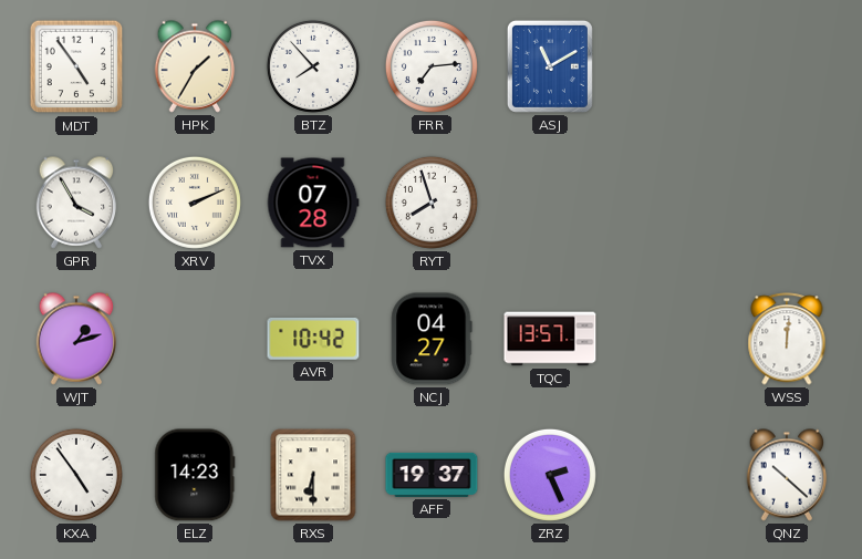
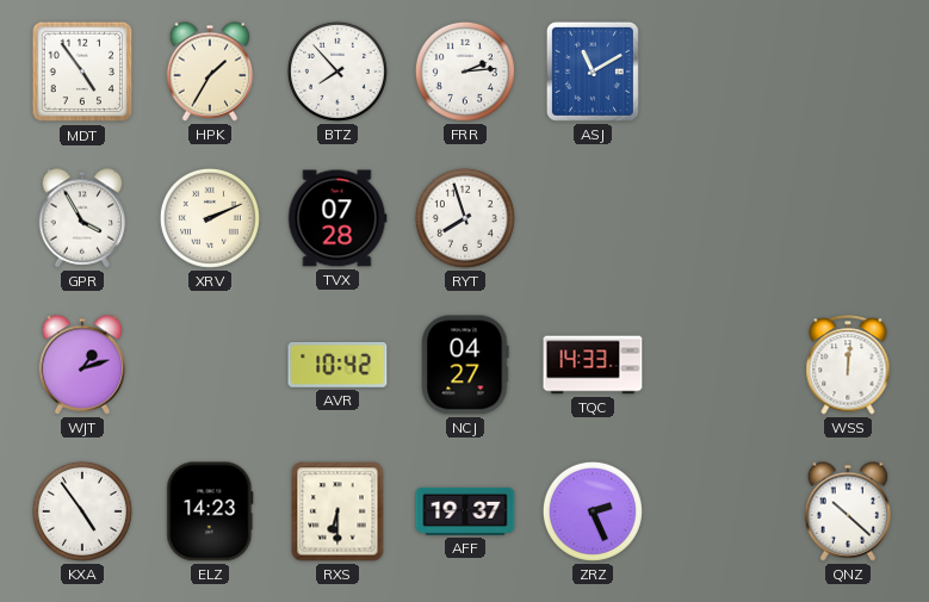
FRR: 7:14 -> 2:14
TQC: 13:57 -> 14:33
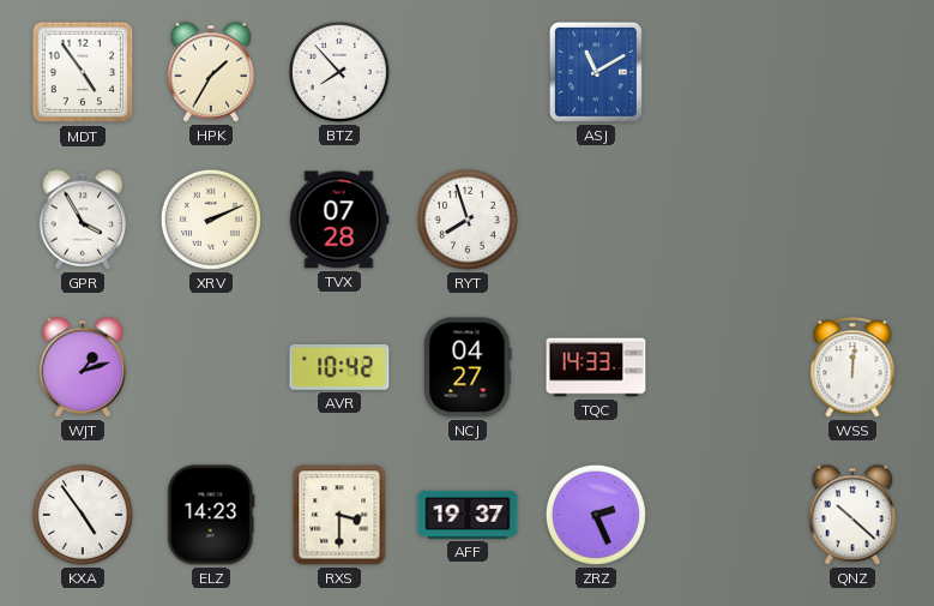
FRR: 2:14 -> none
RXS: 6:30 -> 3:30
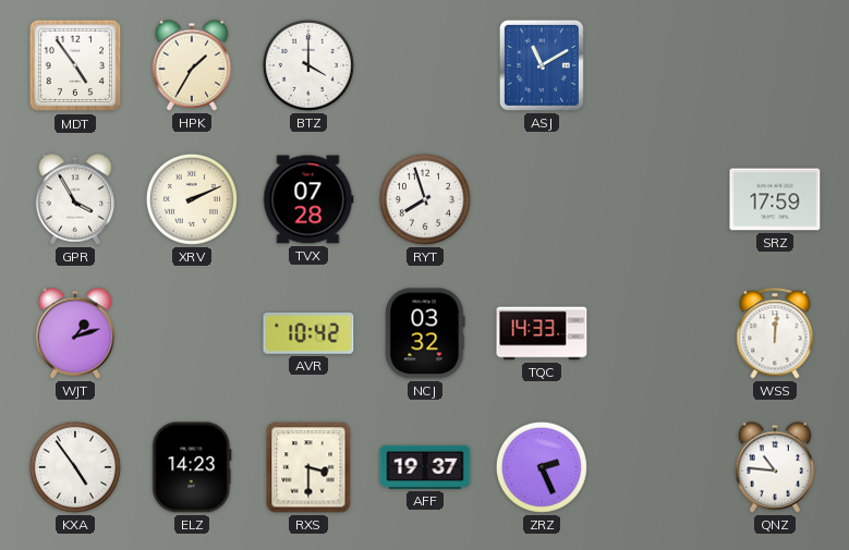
BTZ: 7:53 -> 4:00
SRZ: none -> 17:59
NCJ: 04:27 -> 03:32
QNZ: 10:22 -> 10:46
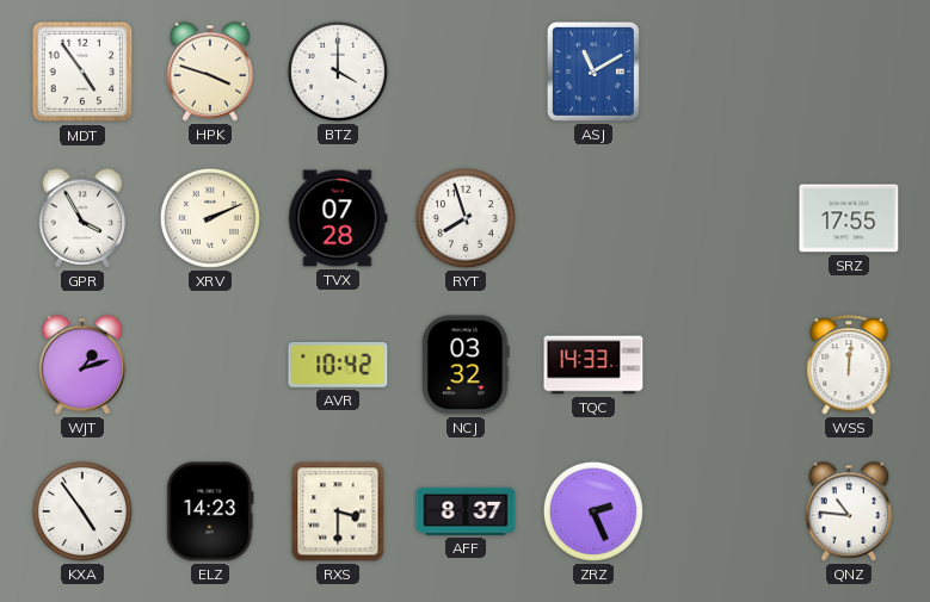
HPK: 1:35 -> 3:48
SRZ: 17:59 -> 17:55
AFF: 19:37 -> 8:37
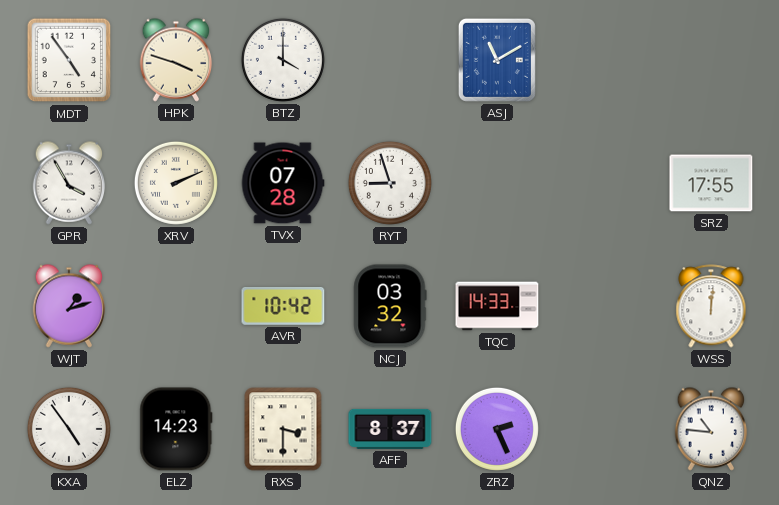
RYT: 7:57 -> 8:57
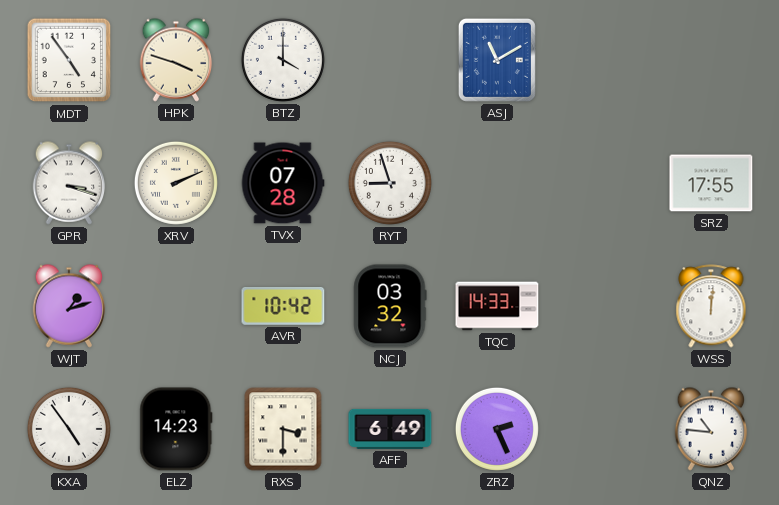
GPR: 3:55 -> 3:18
AFF: 8:37 -> 6:49
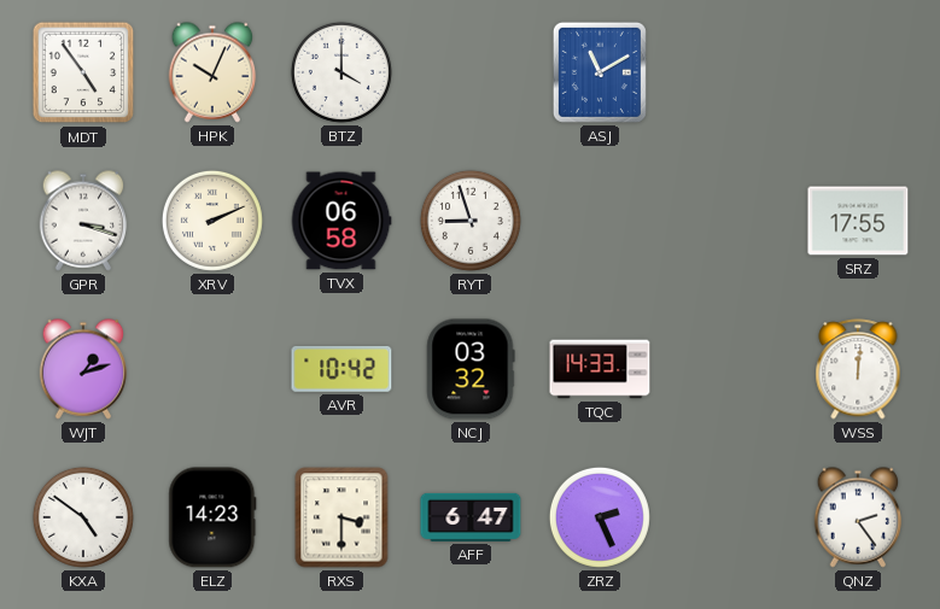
HPK: 3:48 -> 10:04
TVX: 07:28 -> 06:58
KXA: 4:54 -> 4:51
AFF: 6:49 -> 6:47
QNZ: 10:46 -> 2:24
